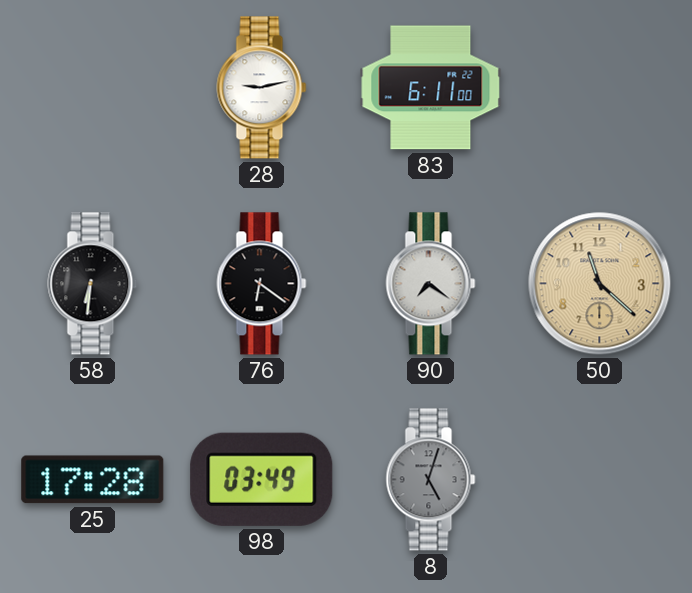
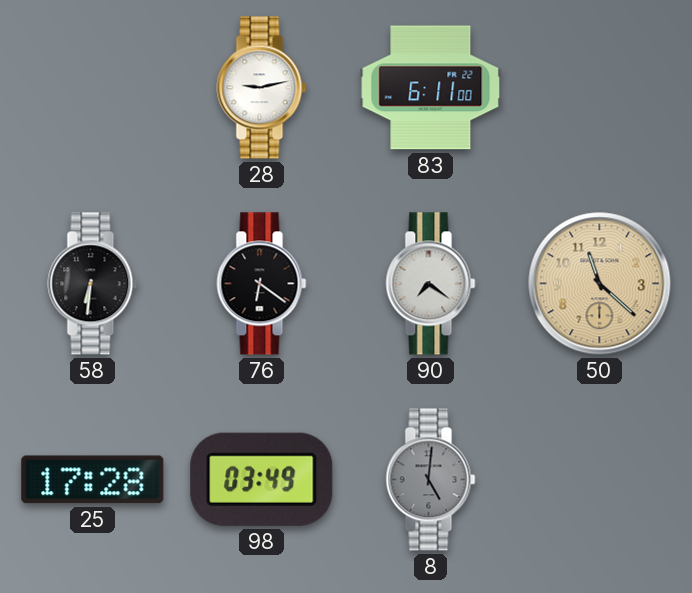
8: 5:03 -> 5:01
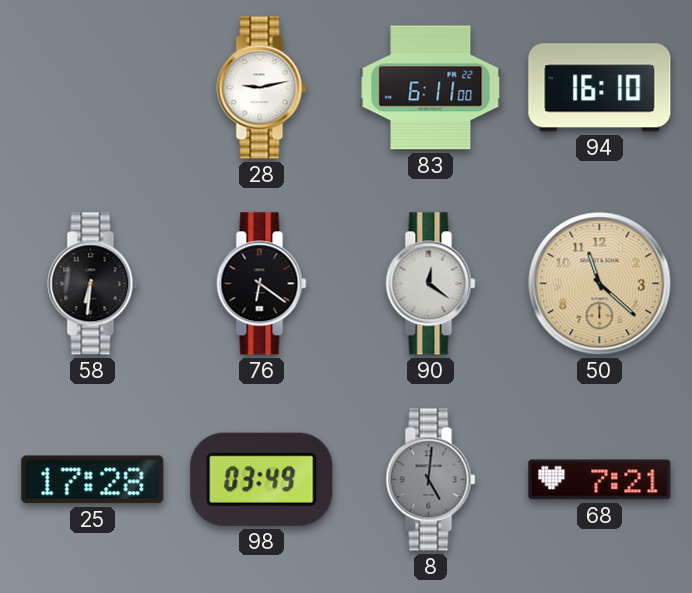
94: none -> 16:10
90: 7:21 -> 12:21
68: none -> 7:21
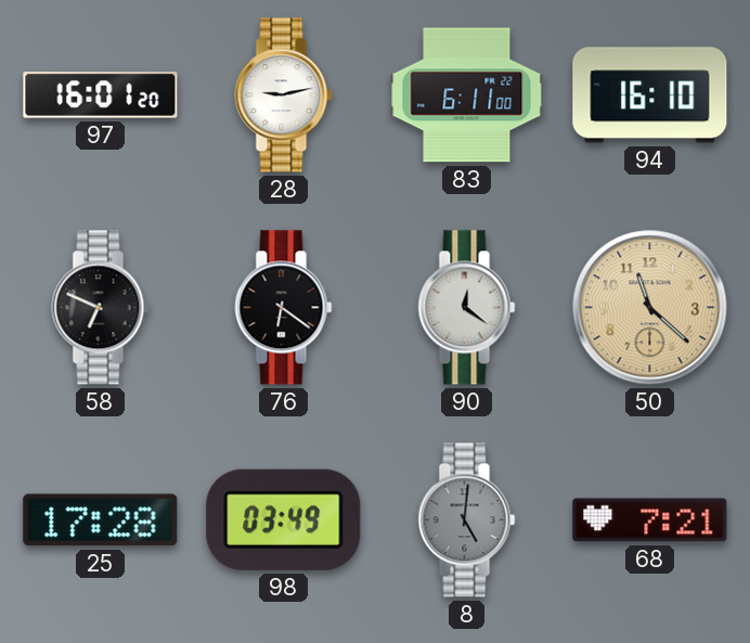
97: none -> 16:01
58: 6:31 -> 6:49
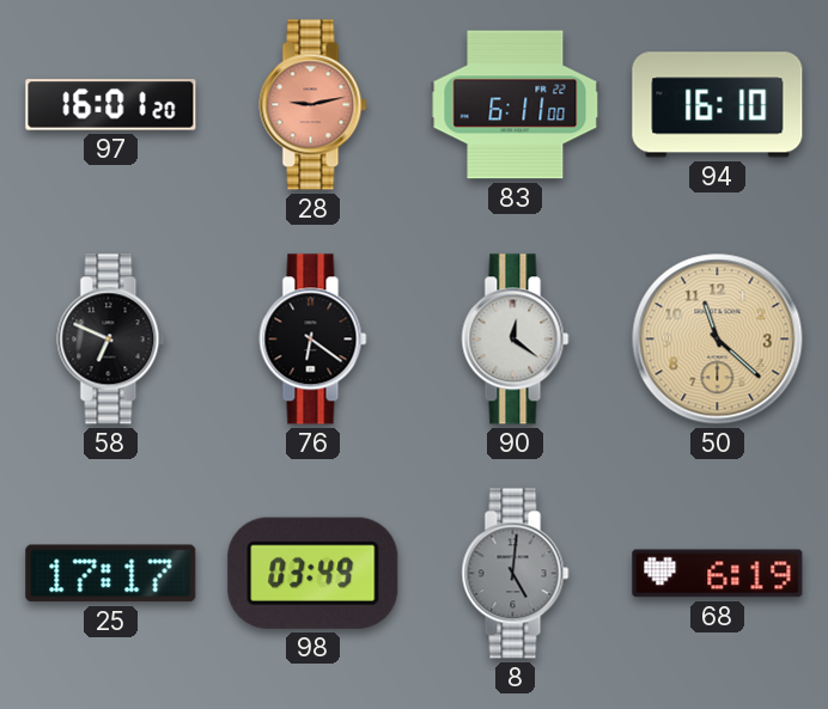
28 dial: white -> salmon
25: 17:28 -> 17:17
68: 7:21 -> 6:19
